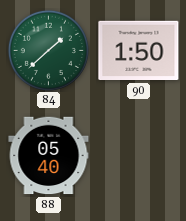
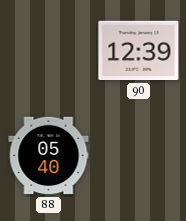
84: 1:38 -> none
90: 1:50 -> 12:39
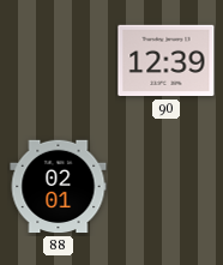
88: 05:40 -> 02:01
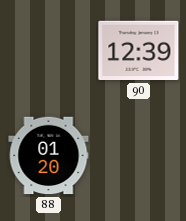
88: 02:01 -> 01:20
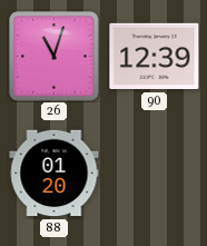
26: none -> 11:03
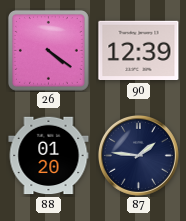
26: 11:03 -> 4:21
87: none -> 1:46
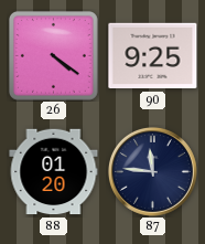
90: 12:39 -> 9:25
87: 1:46 -> 11:46
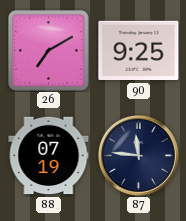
26: 4:21 -> 7:10
88: 01:20 -> 07:19
